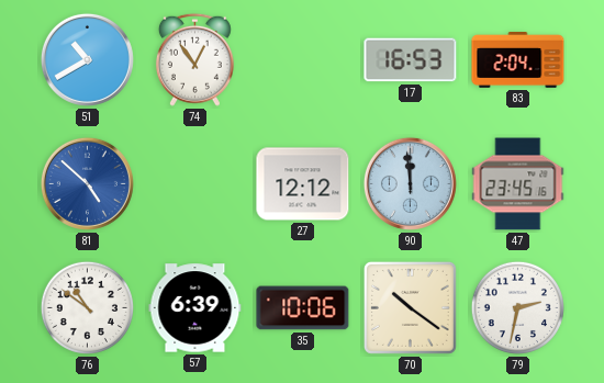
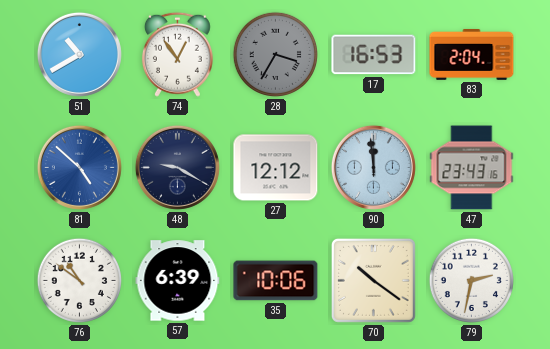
28: none -> 3:35
48: none -> 9:20
47: 23:45 -> 23:43
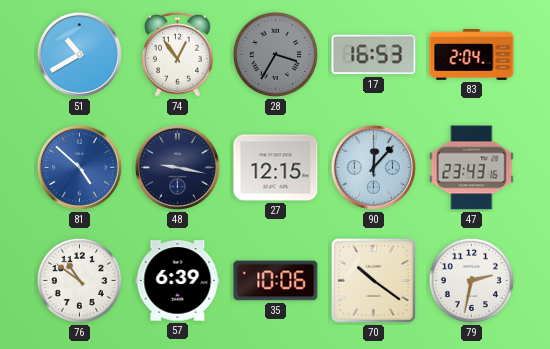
48: 9:20 -> 9:17
27: 12:12 -> 12:15
90: 11:59 -> 12:07
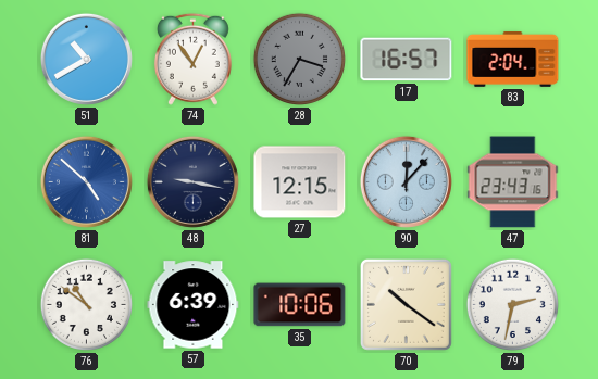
17: 16:53 -> 16:57
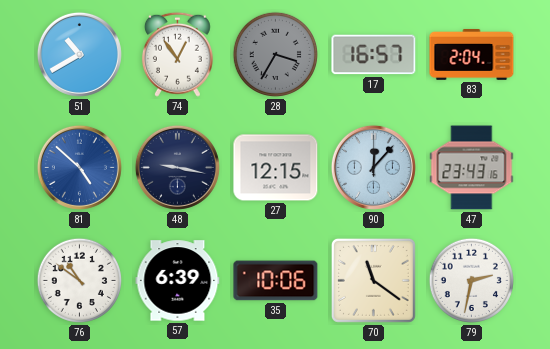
70: 10:21 -> 11:21
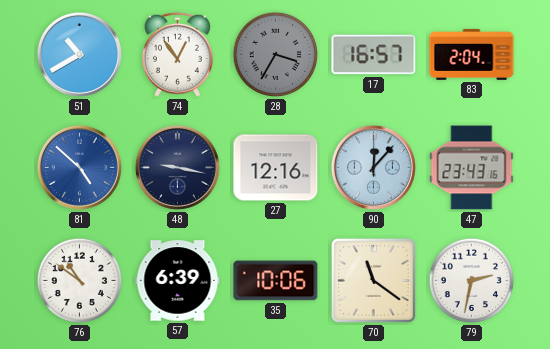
27: 12:15 -> 12:16
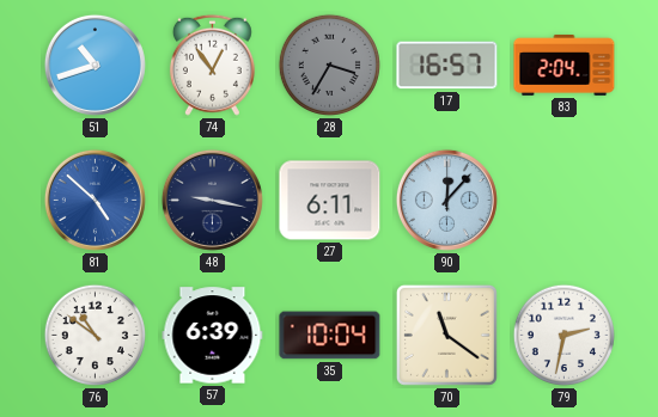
51: 10:40 -> 10:42
27: 12:16 -> 6:11
47: 23:43 -> none
35: 10:06 -> 10:04
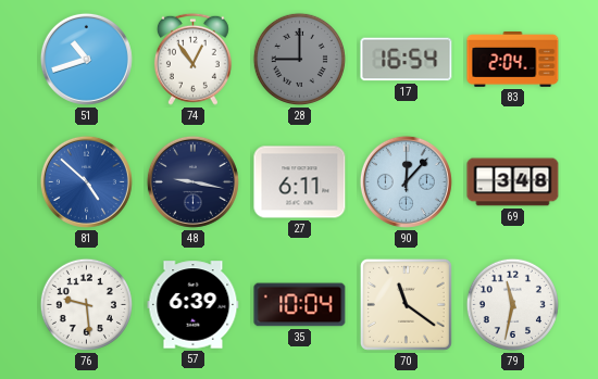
28: 3:35 -> 9:00
17: 16:57 -> 16:54
69: none -> 3:48
76: 10:51 -> 9:29
79: 2:32 -> 11:32
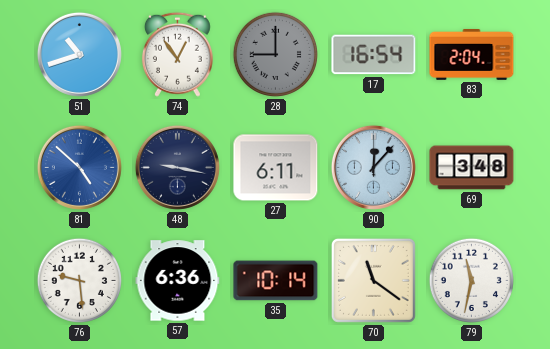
57: 6:39 -> 6:36
35: 10:04 -> 10:14
